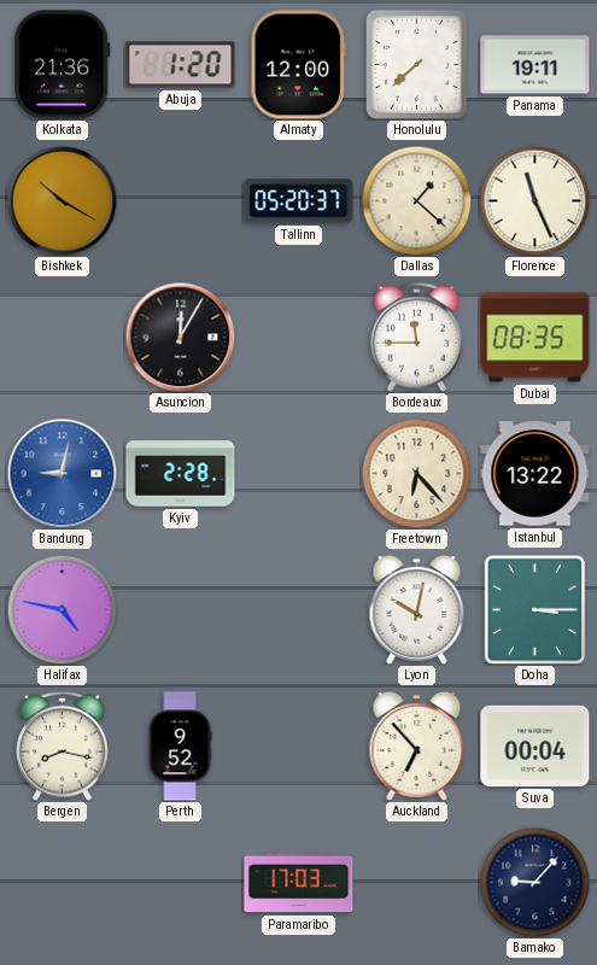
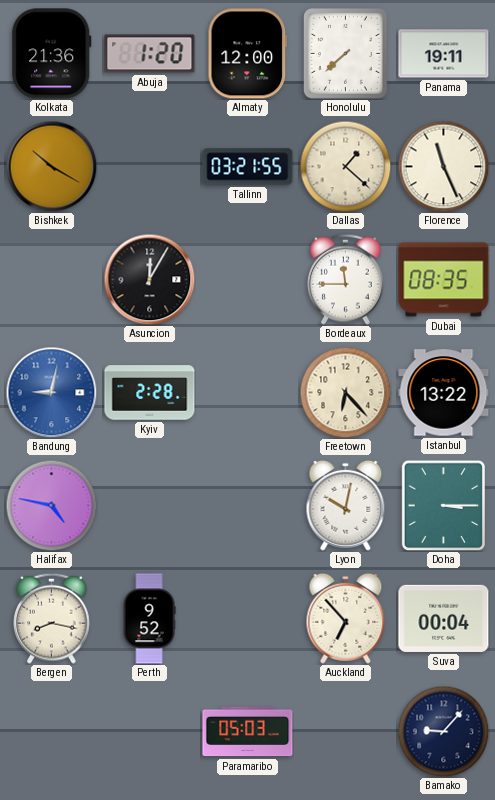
Tallinn: 05:20 -> 03:21
Paramaribo: 17:03 -> 05:03
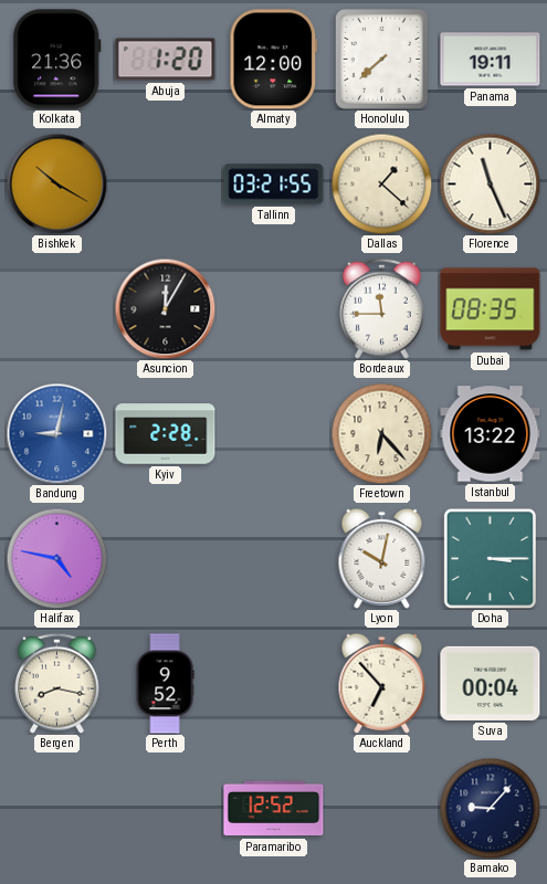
Paramaribo: 05:03 -> 12:52
